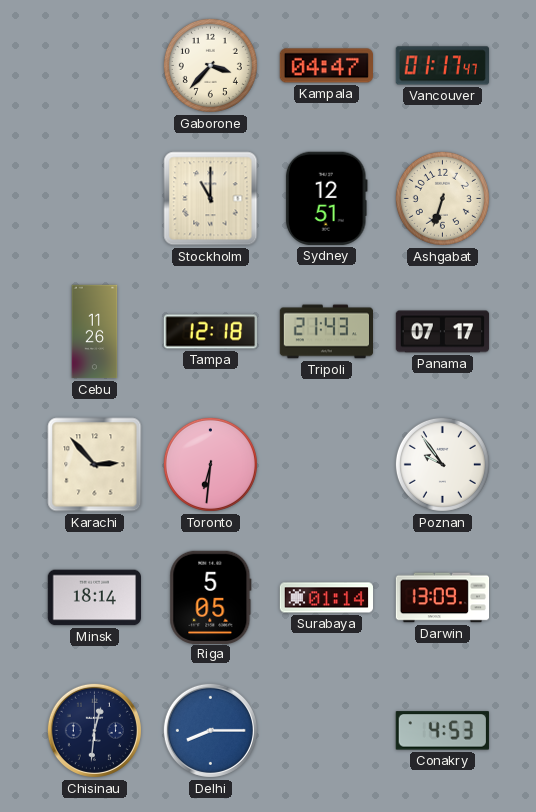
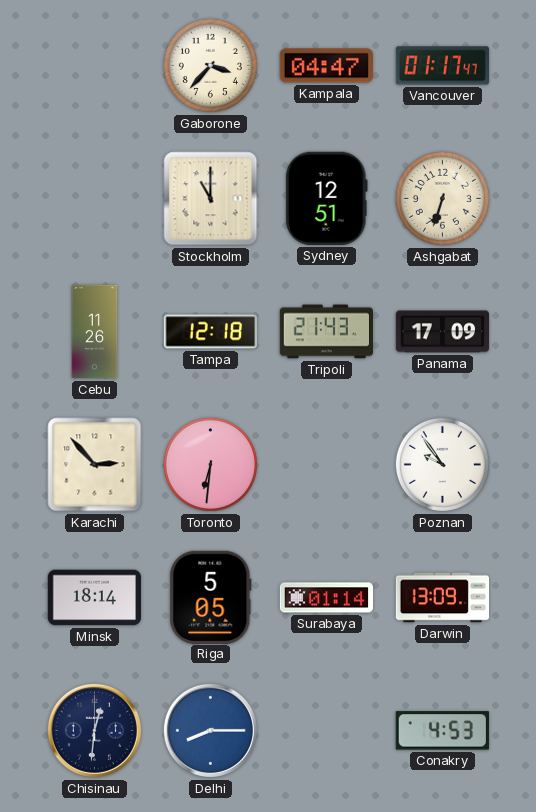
Panama: 07:17 -> 17:09
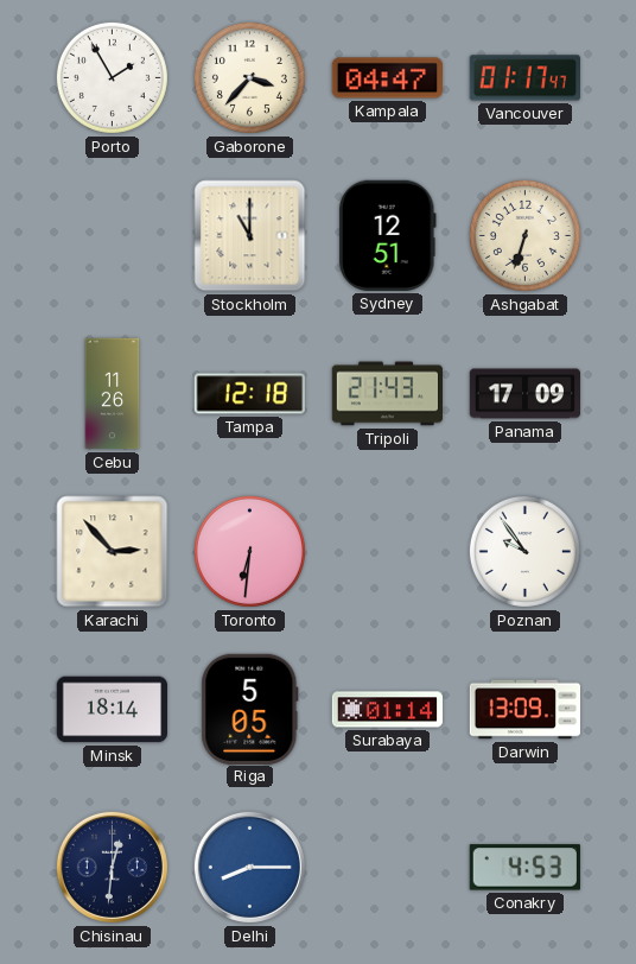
Porto: none -> 1:55
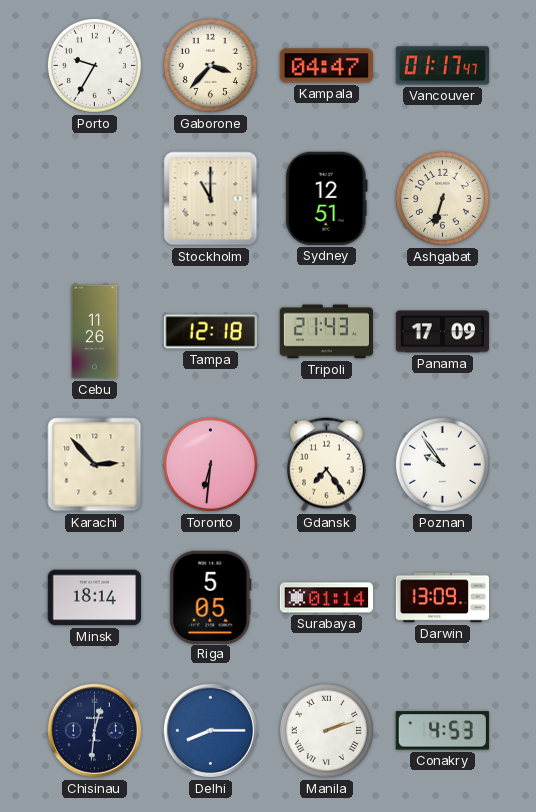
Porto: 1:55 -> 9:35
Gdansk: none -> 7:24
Manila: none -> 2:12
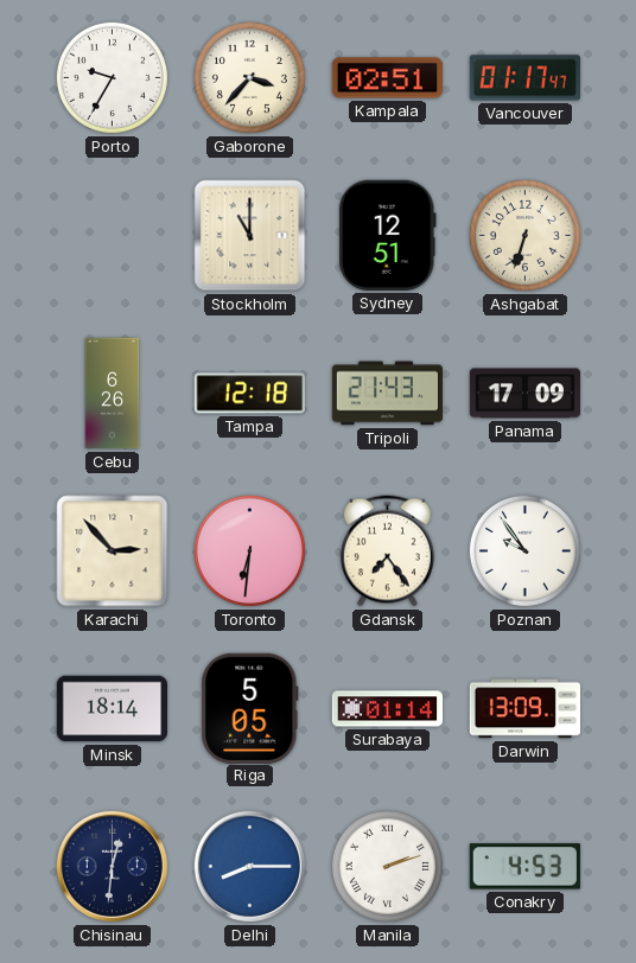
Kampala: 04:47 -> 02:51
Cebu: 11:26 -> 6:26
